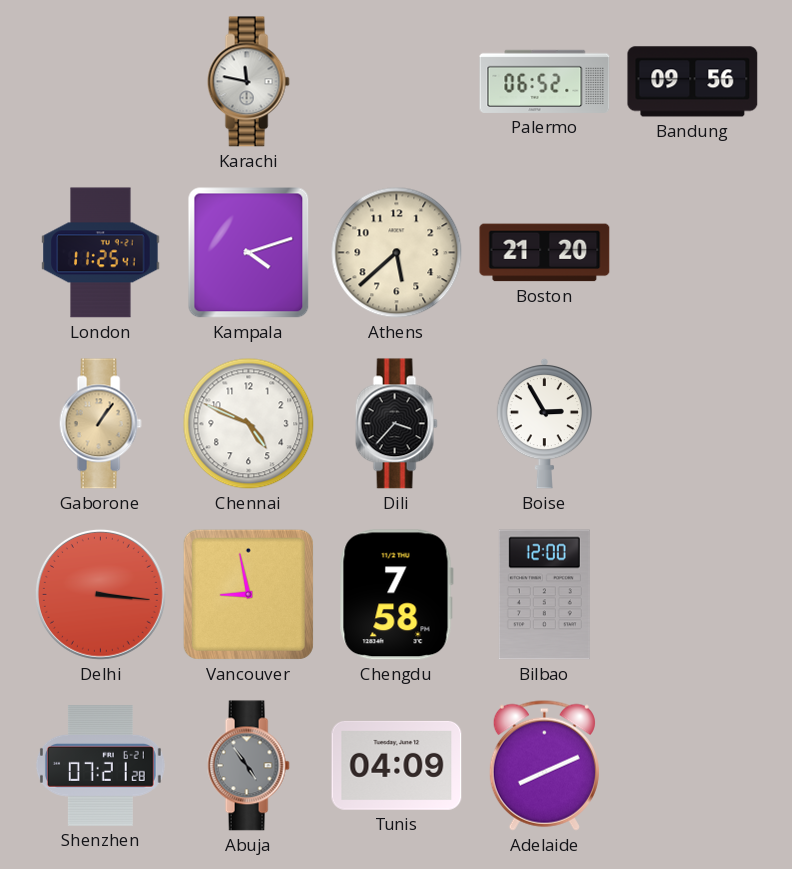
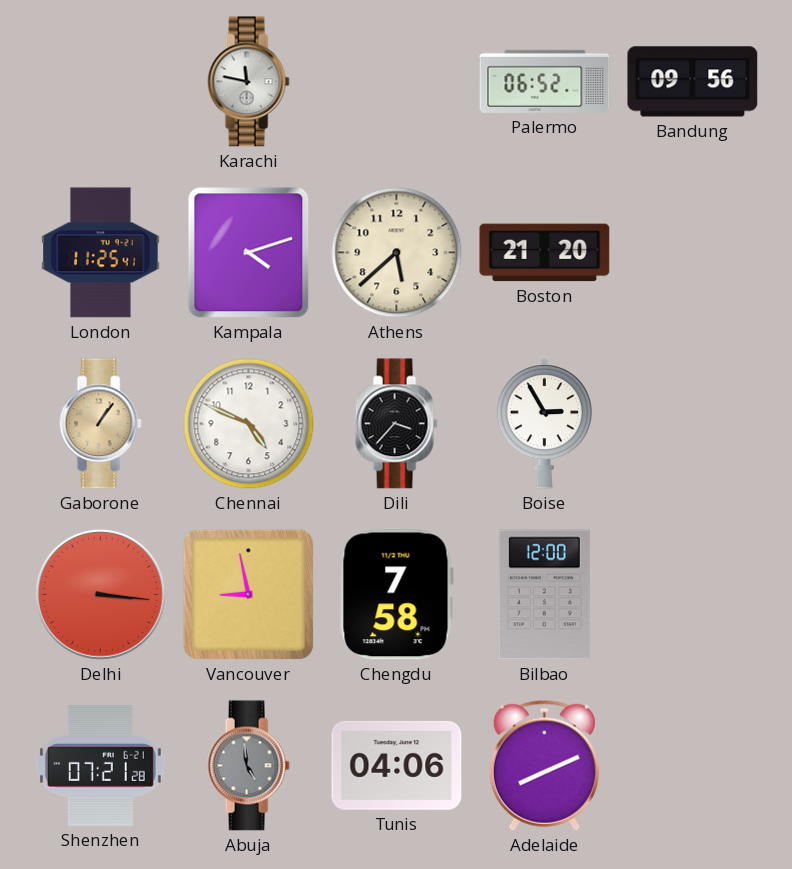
Abuja: 4:54 -> 4:59
Tunis: 04:09 -> 04:06
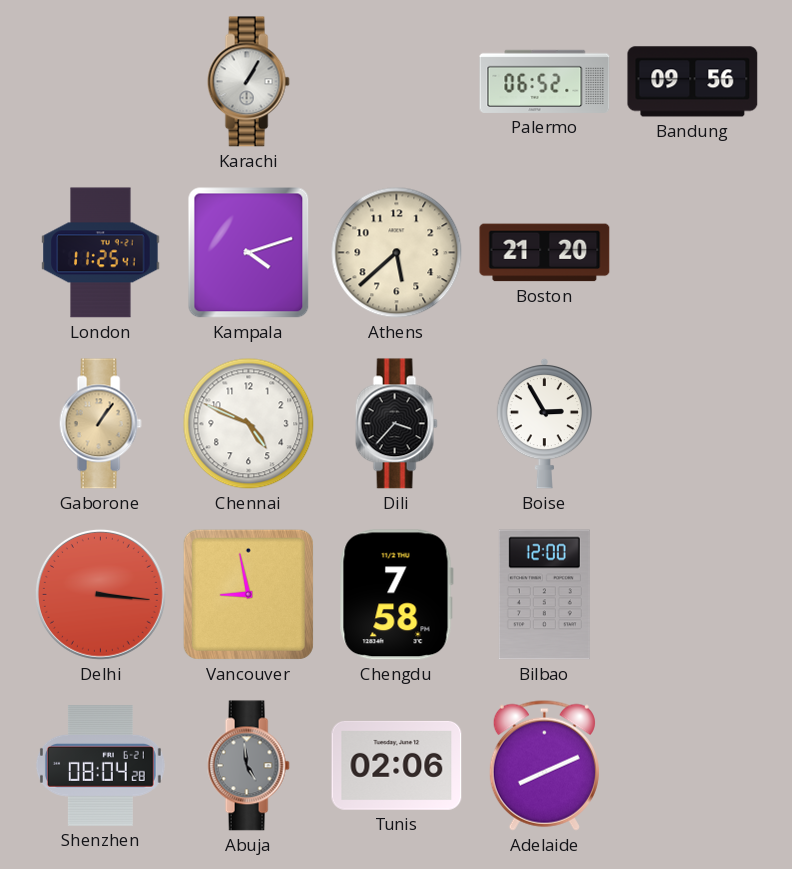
Karachi: 11:47 -> 1:05
Shenzhen: 07:21 -> 08:04
Tunis: 04:06 -> 02:06
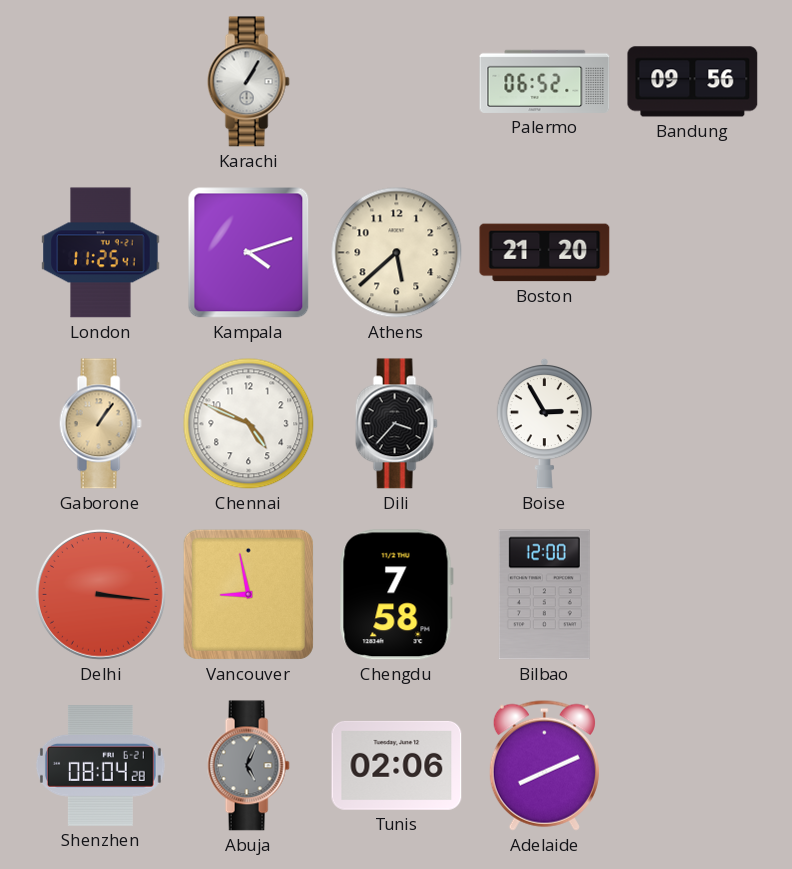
Abuja: 4:59 -> 5:04
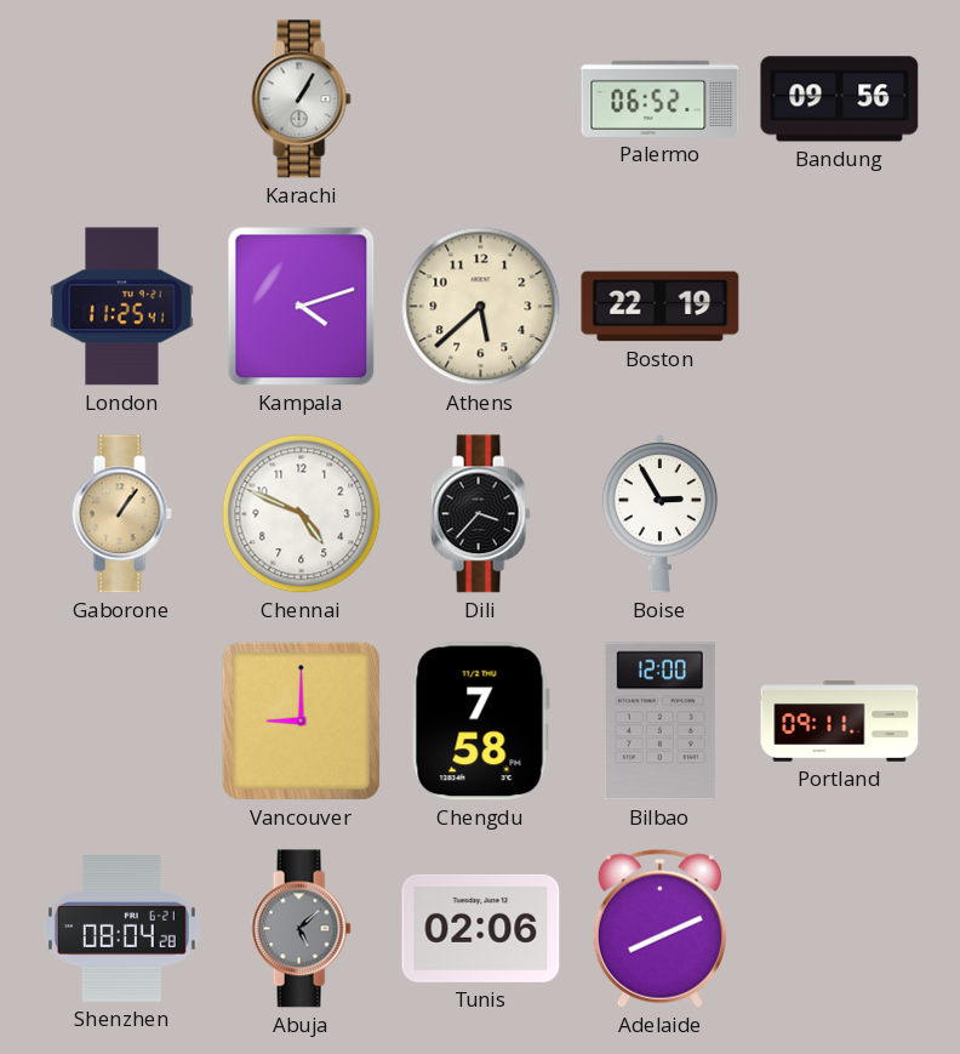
Boston: 21:20 -> 22:19
Delhi: 3:16 -> none
Vancouver: 8:58 -> 9:00
Portland: none -> 09:11
Abuja: 5:04 -> 5:08
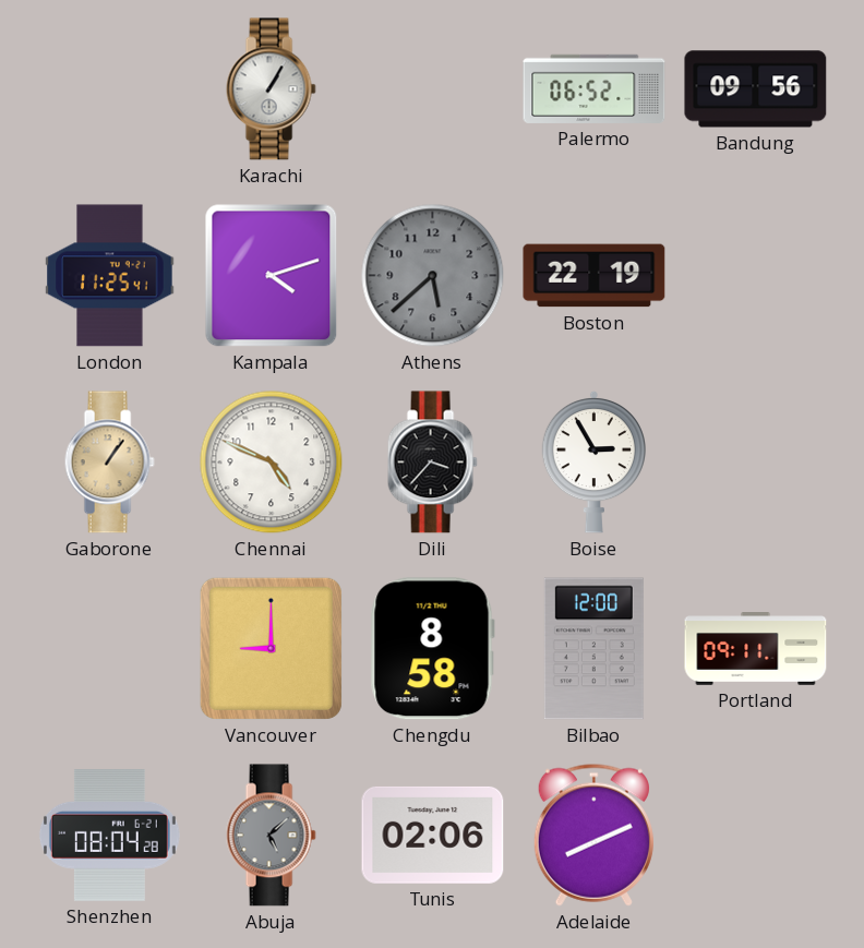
Athens dial: cream -> grey
Chengdu: 7:58 -> 8:58
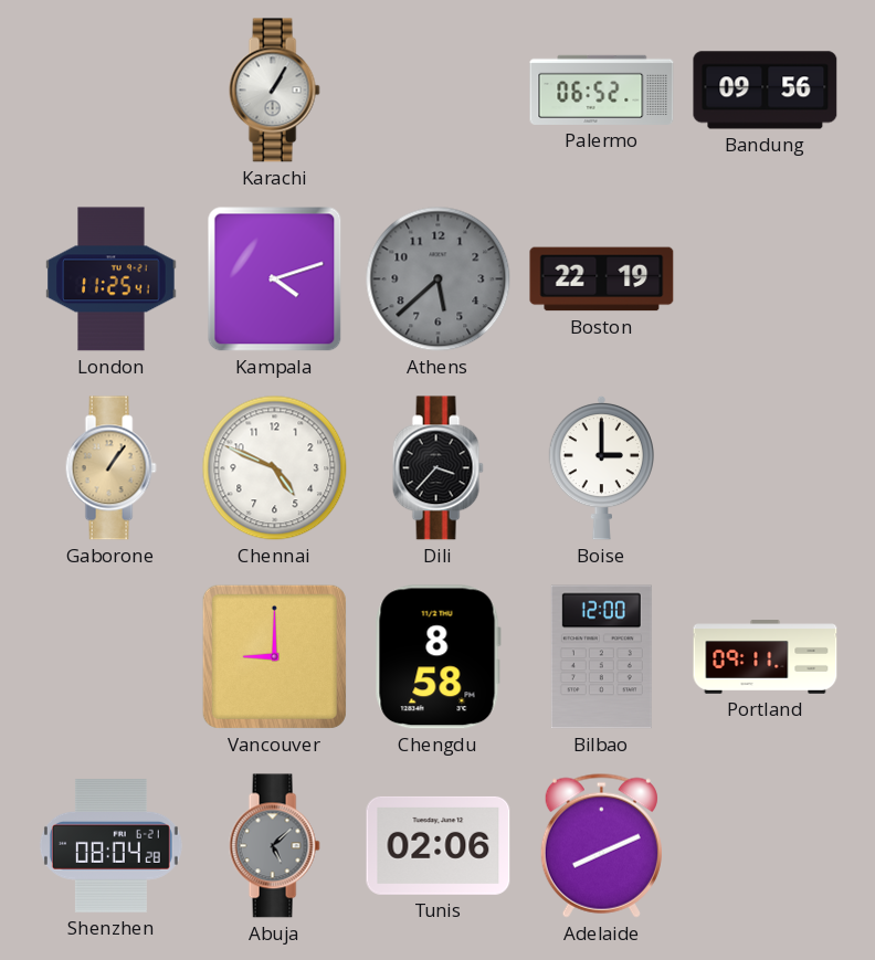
Boise: 2:55 -> 3:00
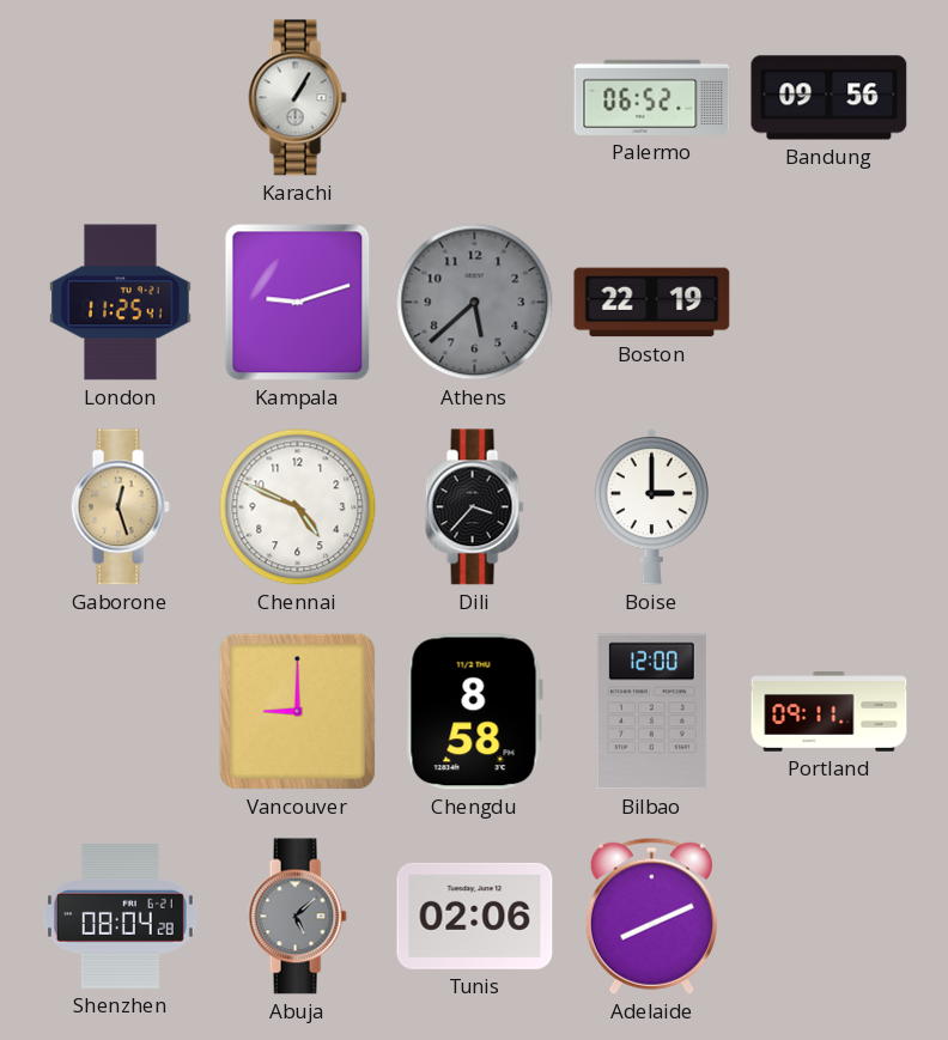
Kampala: 4:12 -> 9:12
Gaborone: 1:06 -> 12:27
